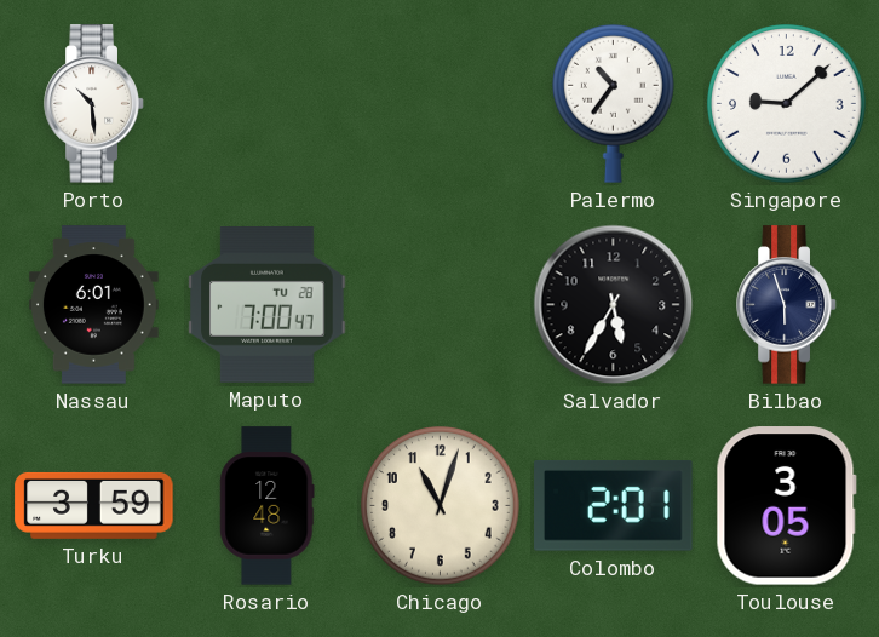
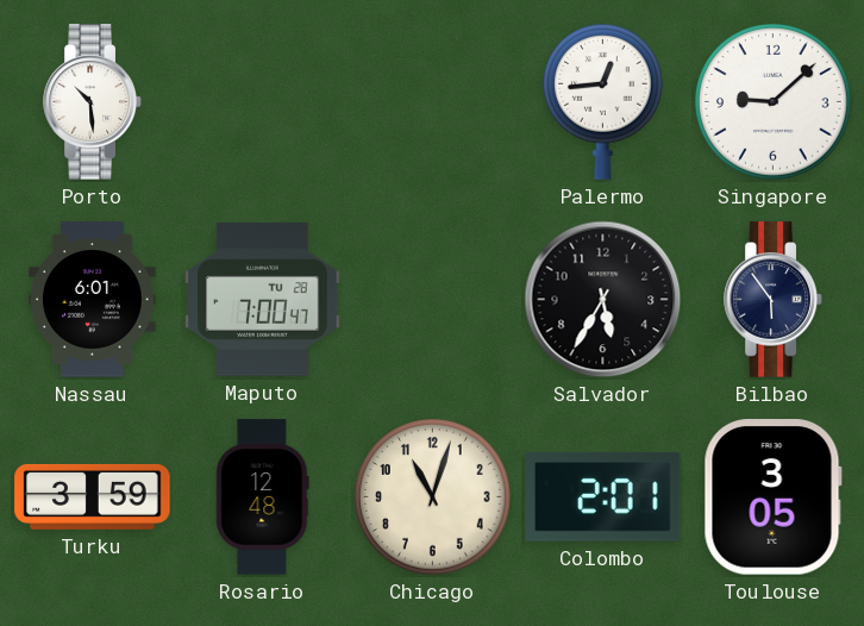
Palermo: 10:36 -> 12:44
Bilbao: 5:57 -> 5:54
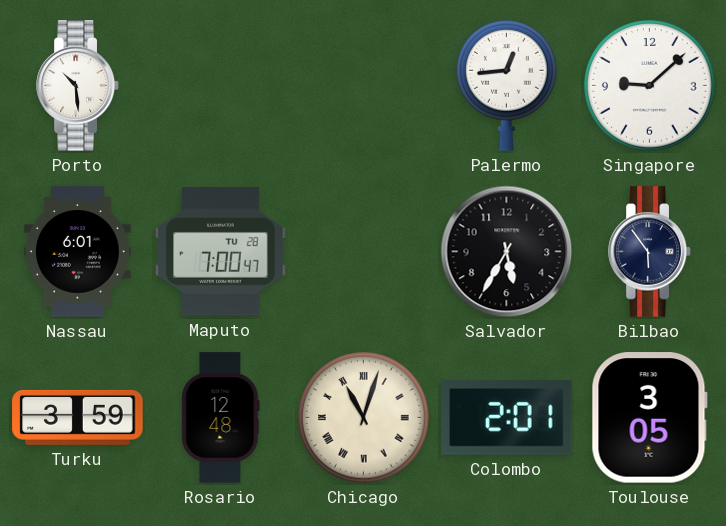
Chicago numerals: Arabic -> Roman
